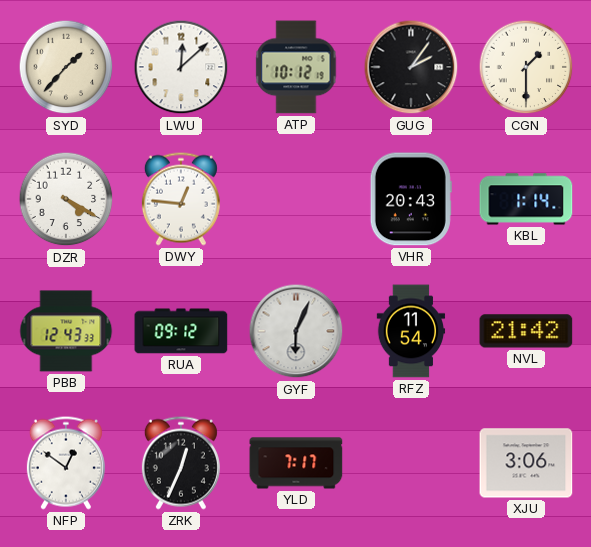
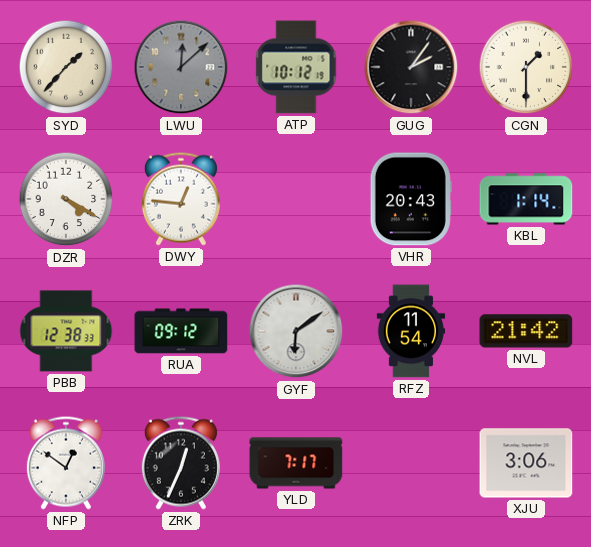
LWU dial: white -> grey
PBB: 12:43 -> 12:38
GYF: 6:04 -> 6:09
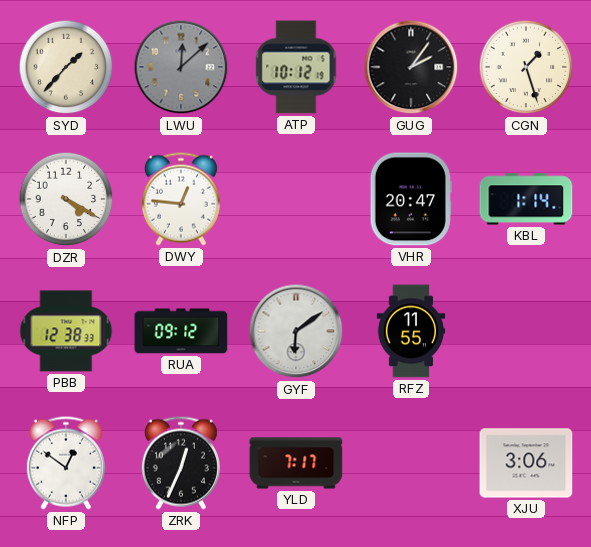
CGN: 1:30 -> 1:27
VHR: 20:43 -> 20:47
RFZ: 11:54 -> 11:55
NVL: 21:42 -> none
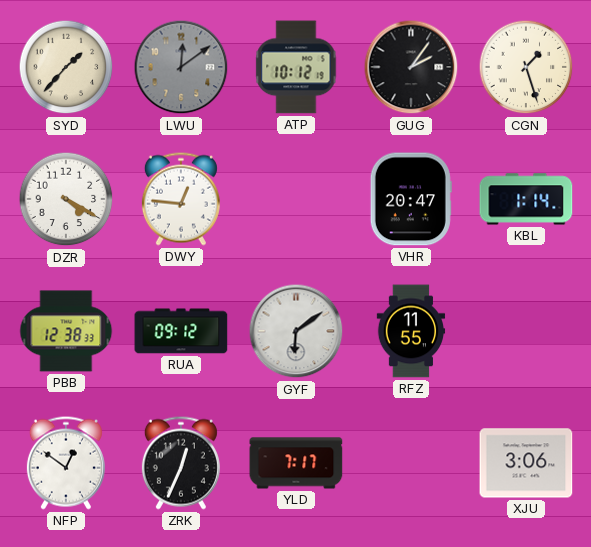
LWU: 12:08 -> 12:09
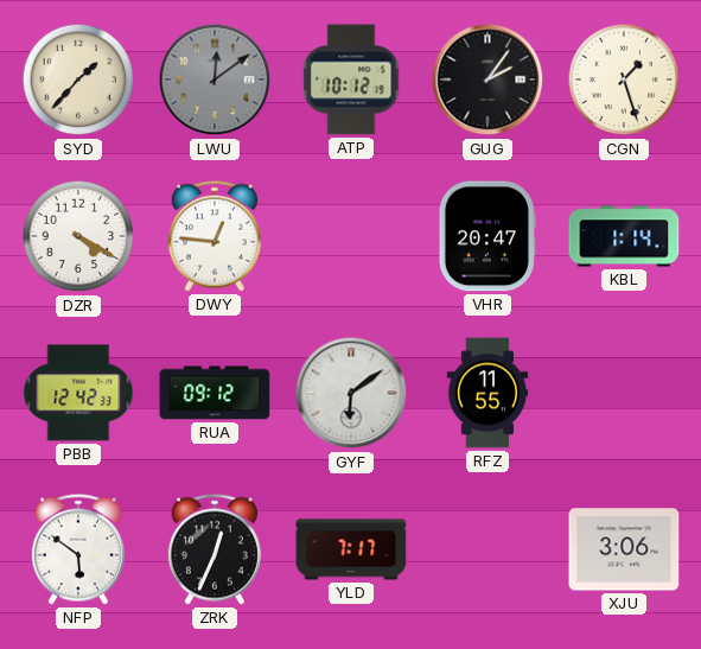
PBB: 12:38 -> 12:42
NFP: 12:51 -> 5:51
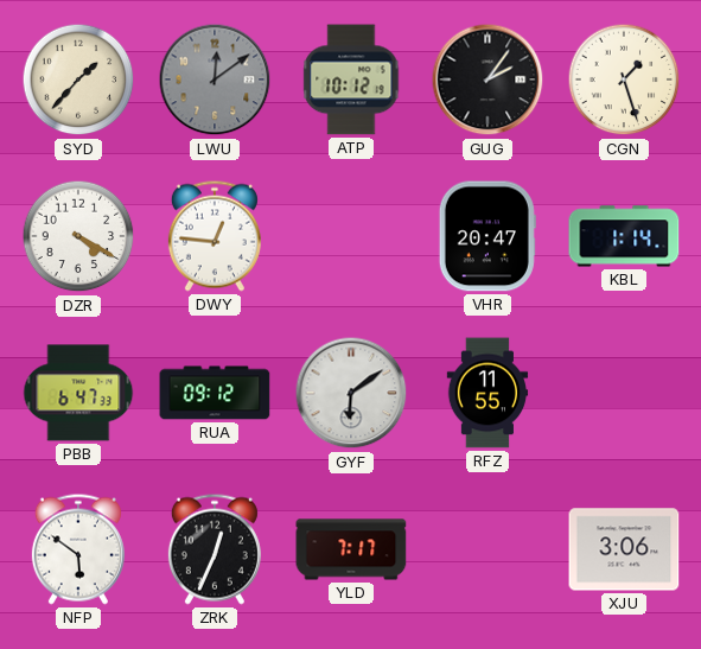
PBB: 12:42 -> 6:47
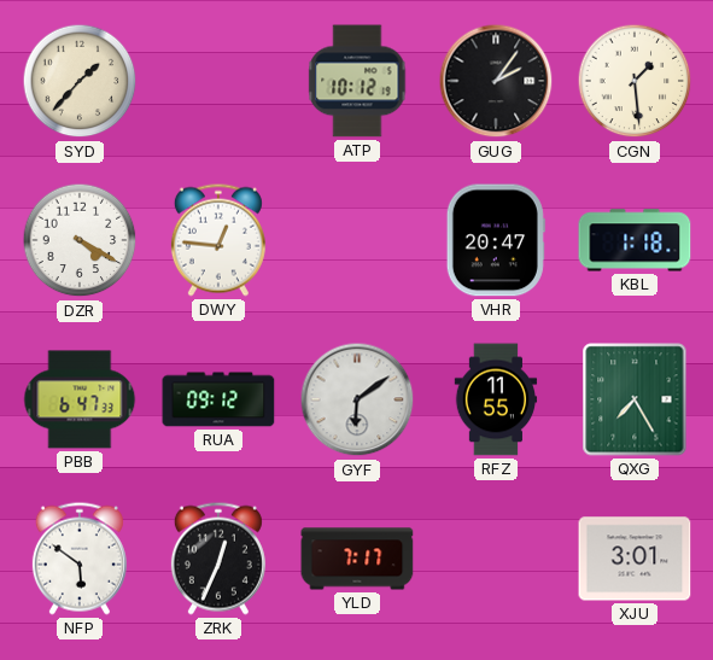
LWU: 12:09 -> none
CGN: 1:27 -> 1:29
KBL: 1:14 -> 1:18
QXG: none -> 7:25
XJU: 3:06 -> 3:01
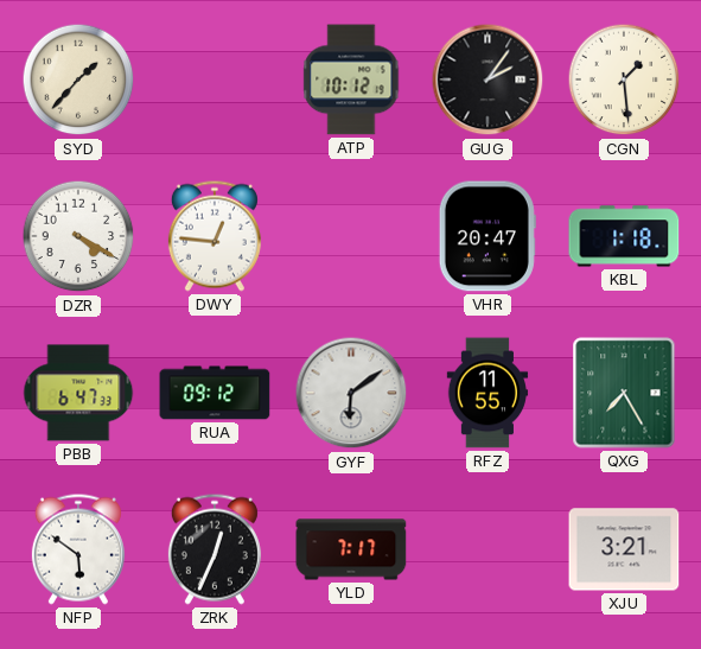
XJU: 3:01 -> 3:21
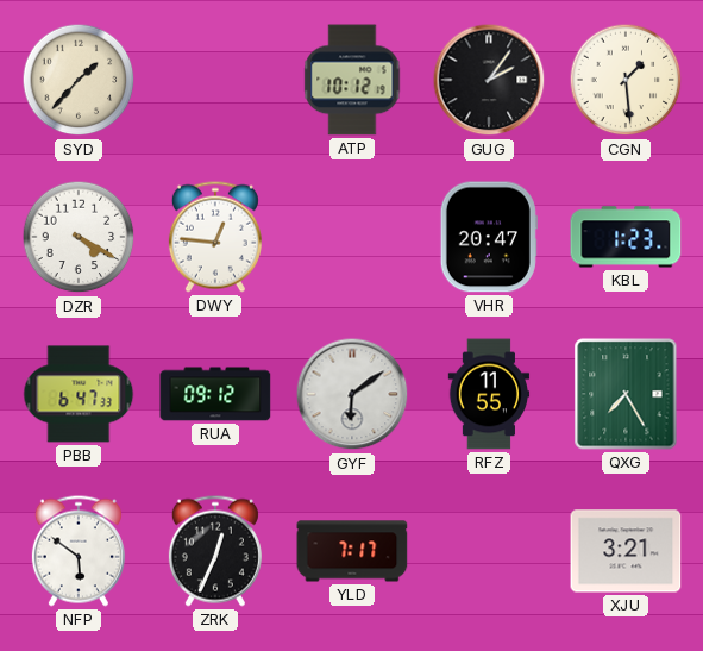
KBL: 1:18 -> 1:23
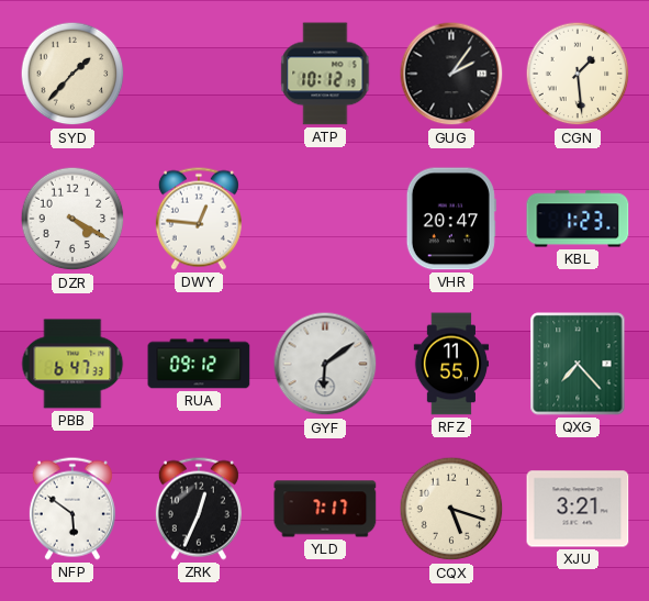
QXG: 7:25 -> 7:23
CQX: none -> 5:18
